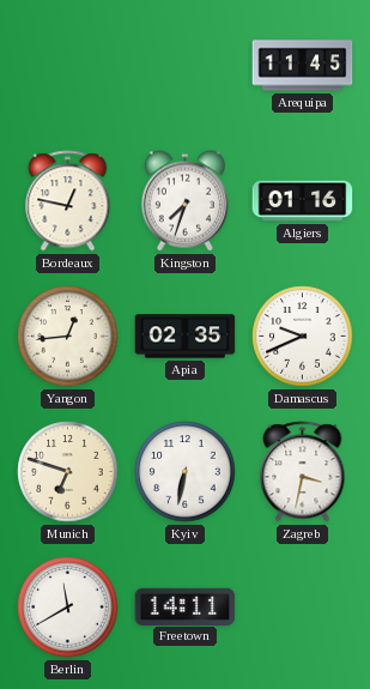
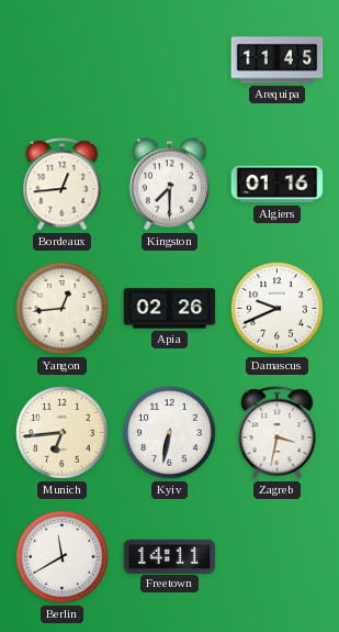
Bordeaux: 12:47 -> 12:44
Kingston: 7:33 -> 7:30
Apia: 02:35 -> 02:26
Munich: 6:48 -> 6:44
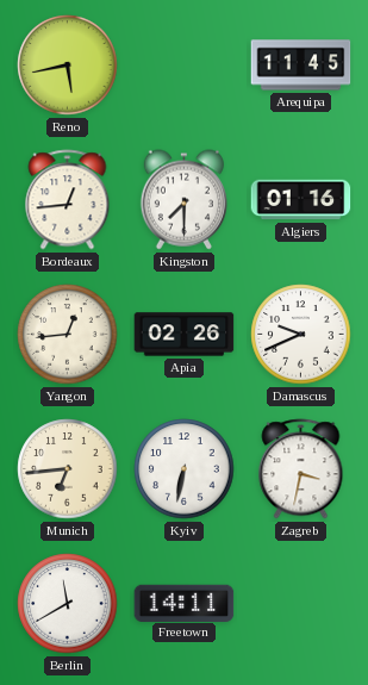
Reno: none -> 5:43
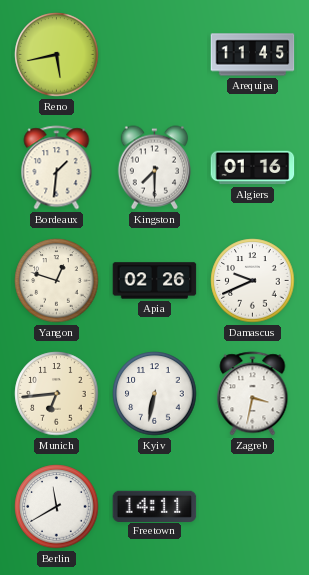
Bordeaux: 12:44 -> 1:31
Yangon: 12:44 -> 12:48
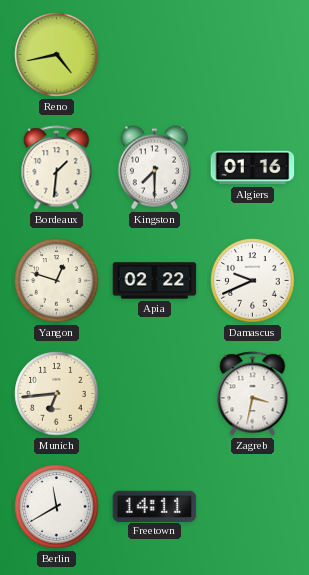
Reno: 5:43 -> 4:43
Arequipa: 11:45 -> none
Apia: 02:26 -> 02:22
Kyiv: 6:32 -> none
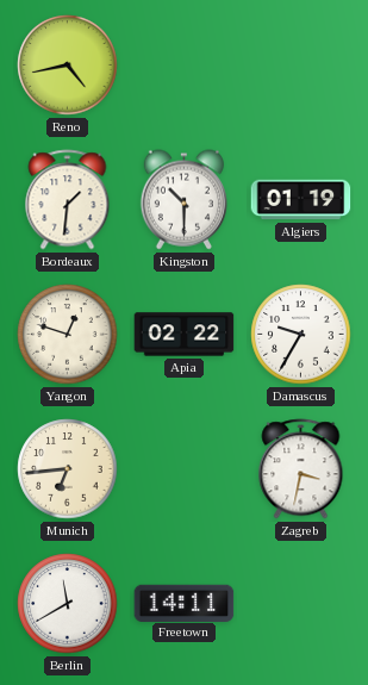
Kingston: 7:30 -> 10:30
Algiers: 01:16 -> 01:19
Damascus: 9:41 -> 9:35
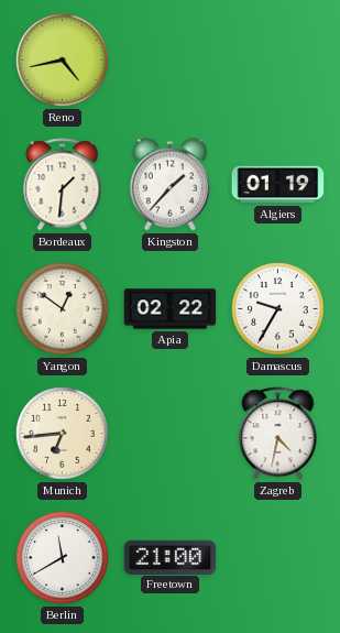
Kingston: 10:30 -> 1:37
Yangon: 12:48 -> 12:51
Zagreb: 3:32 -> 4:32
Freetown: 14:11 -> 21:00
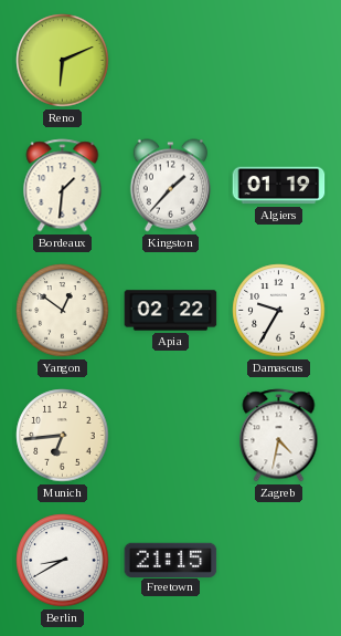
Reno: 4:43 -> 6:11
Berlin: 11:40 -> 8:40
Freetown: 21:00 -> 21:15
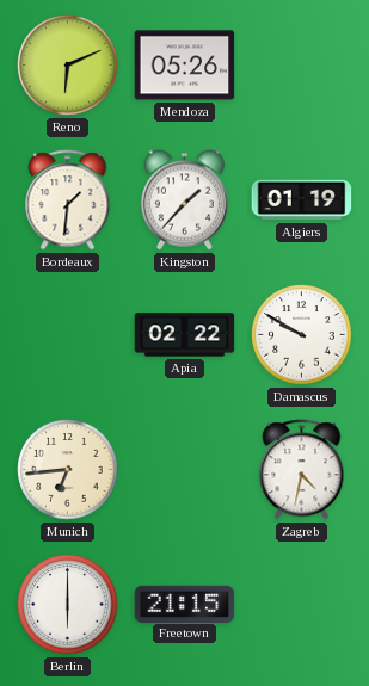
Mendoza: none -> 05:26
Yangon: 12:51 -> none
Damascus: 9:35 -> 9:50
Berlin: 8:40 -> 6:00
